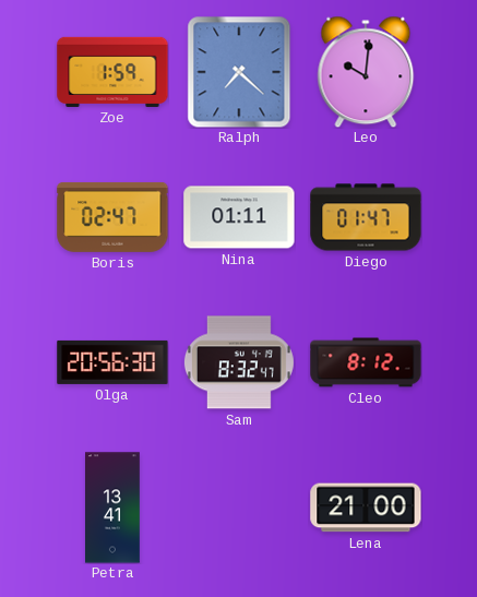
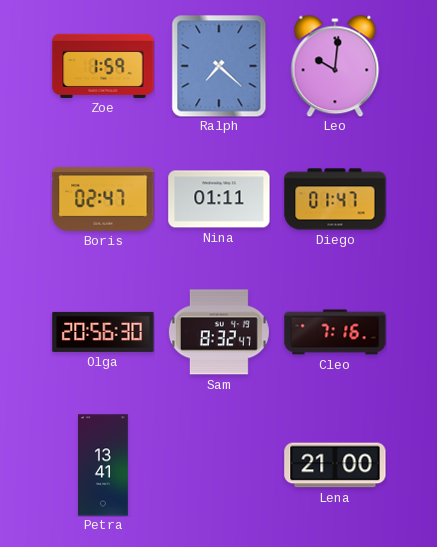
Cleo: 8:12 -> 7:16
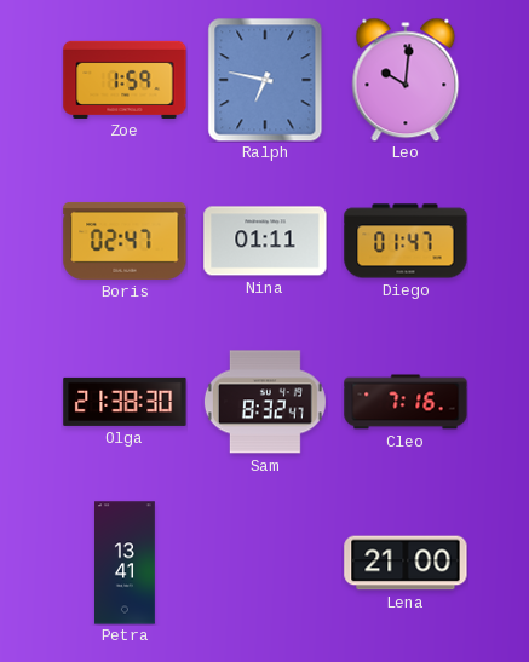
Ralph: 7:22 -> 6:47
Olga: 20:56 -> 21:38
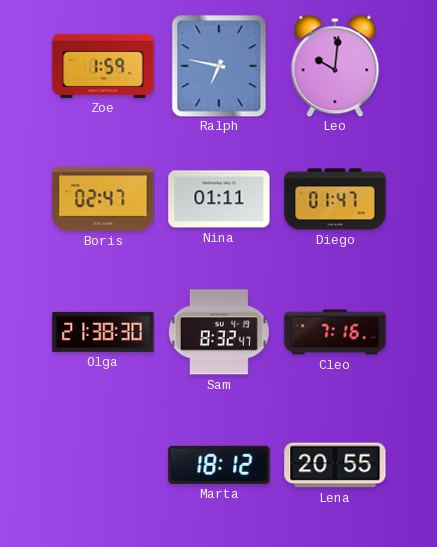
Petra: 13:41 -> none
Marta: none -> 18:12
Lena: 21:00 -> 20:55
